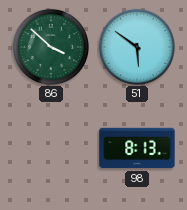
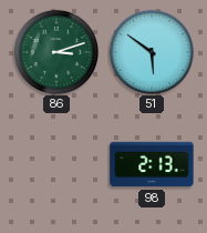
86: 3:52 -> 3:12
98: 8:13 -> 2:13
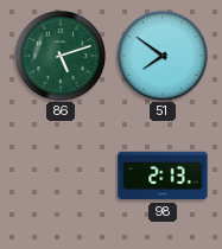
86: 3:12 -> 5:12
51: 5:51 -> 7:51
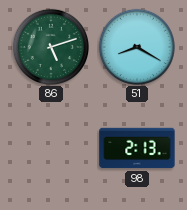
51: 7:51 -> 8:20
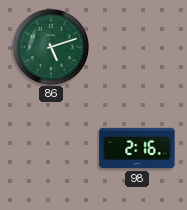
51: 8:20 -> none
98: 2:13 -> 2:16
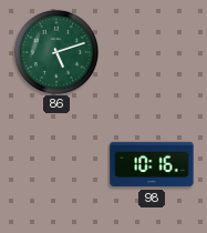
98: 2:16 -> 10:16
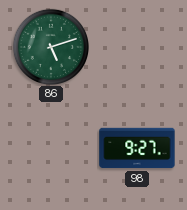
98: 10:16 -> 9:27
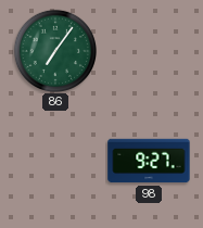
86: 5:12 -> 7:06
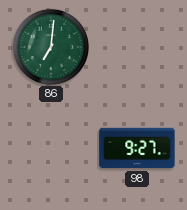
86: 7:06 -> 7:01
